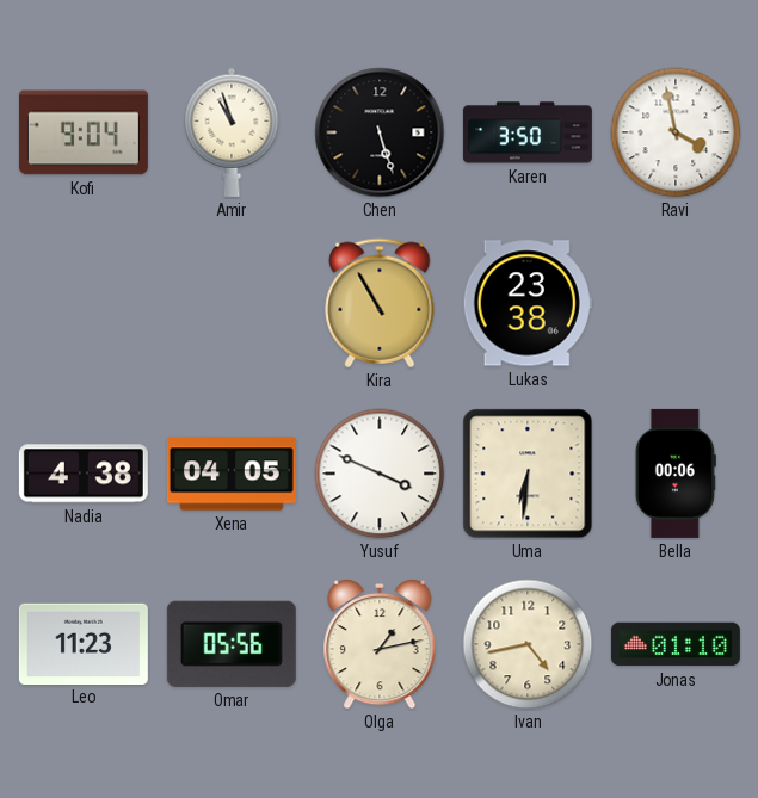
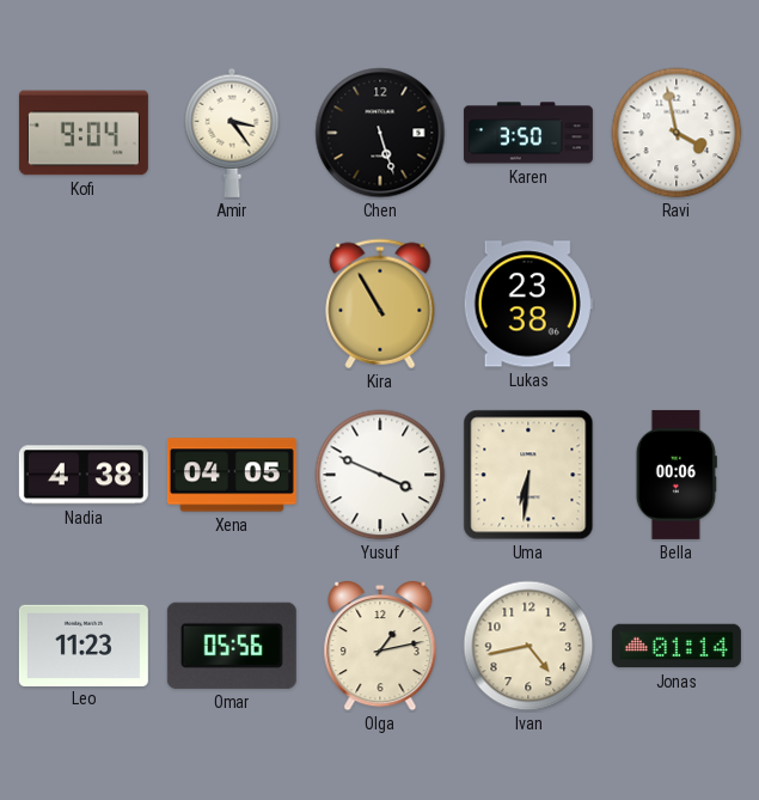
Amir: 10:57 -> 3:24
Jonas: 01:10 -> 01:14
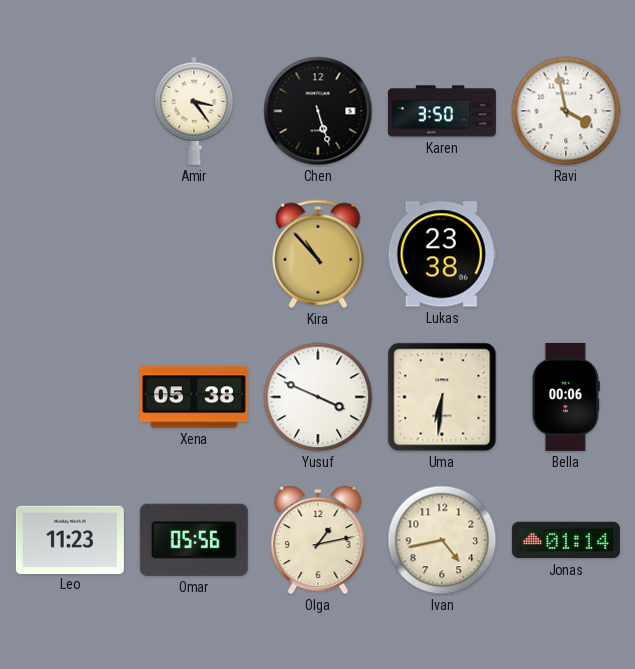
Kofi: 9:04 -> none
Kira: 10:55 -> 10:53
Nadia: 4:38 -> none
Xena: 04:05 -> 05:38
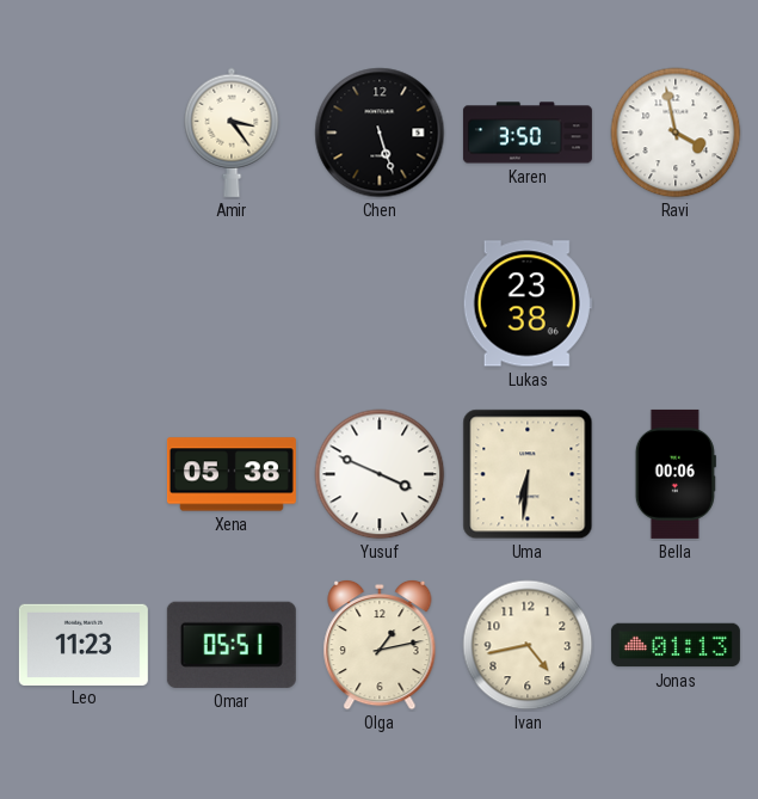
Kira: 10:53 -> none
Omar: 05:56 -> 05:51
Jonas: 01:14 -> 01:13
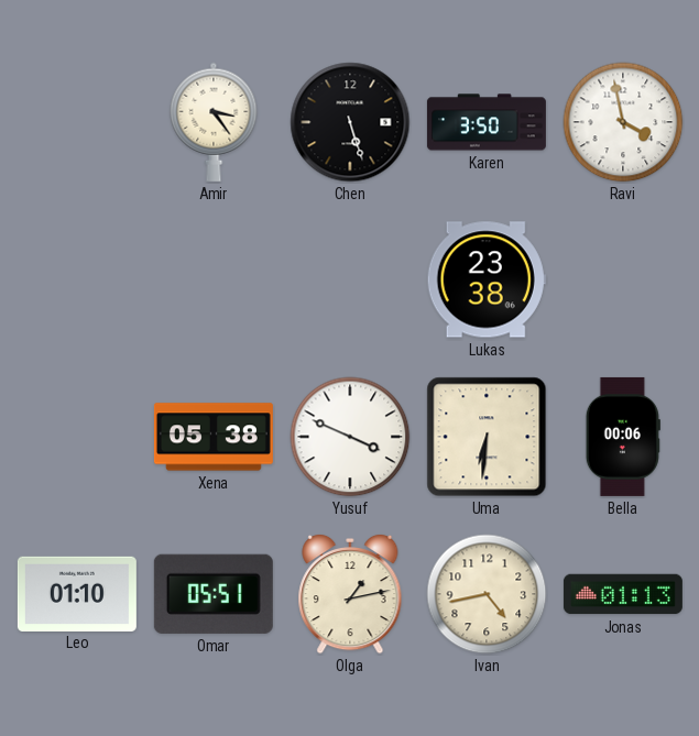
Leo: 11:23 -> 01:10
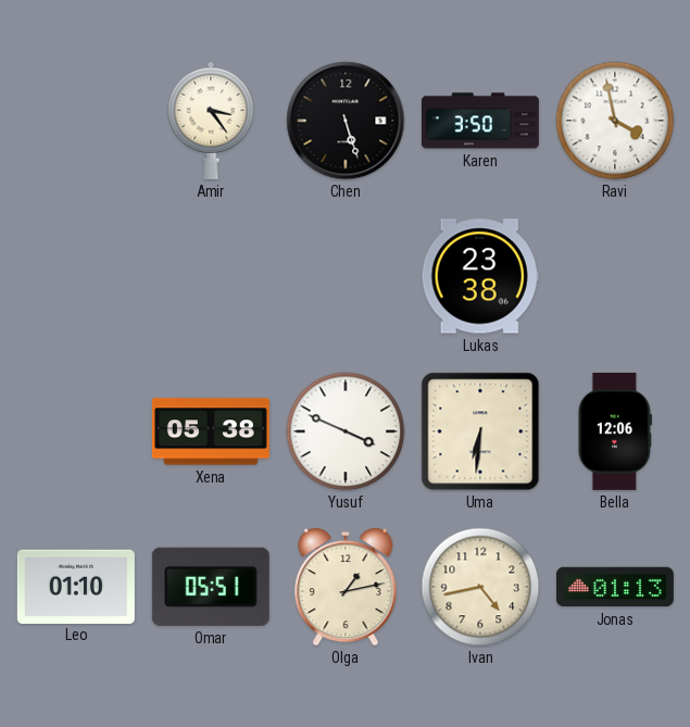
Bella: 00:06 -> 12:06
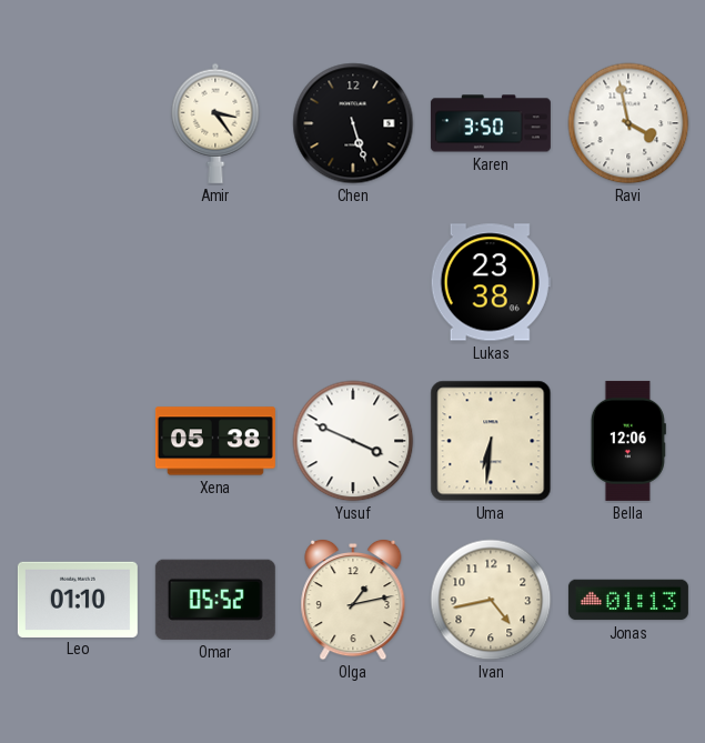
Omar: 05:51 -> 05:52
